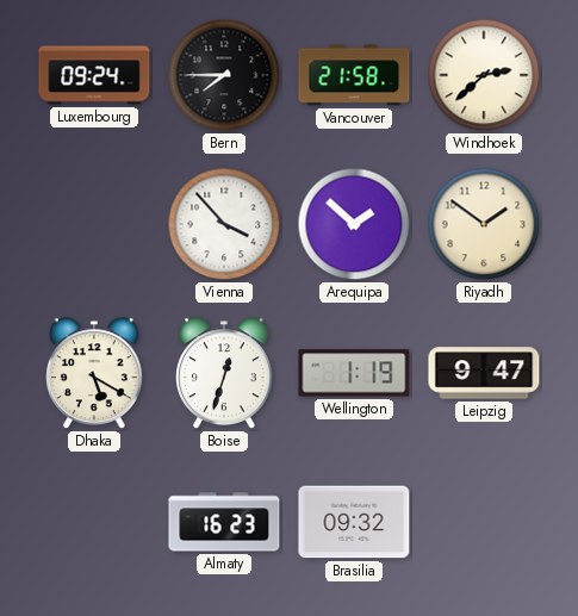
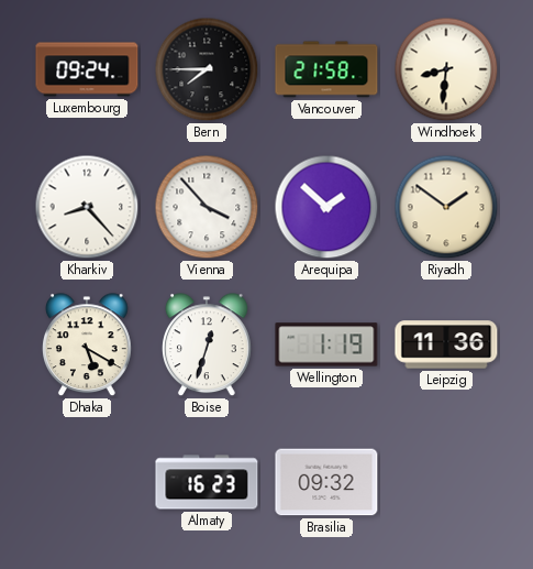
Windhoek: 2:38 -> 8:31
Kharkiv: none -> 8:23
Leipzig: 9:47 -> 11:36
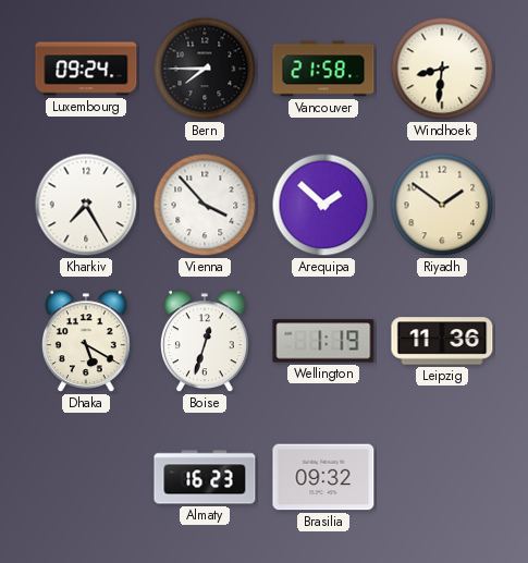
Kharkiv: 8:23 -> 7:25
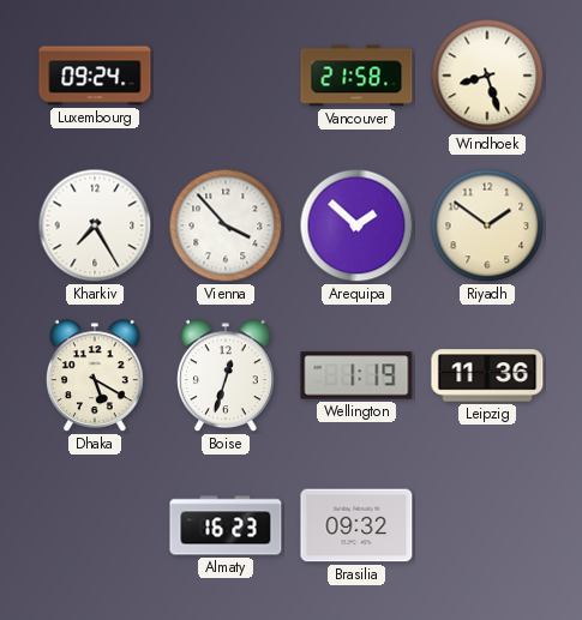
Bern: 7:45 -> none
Windhoek: 8:31 -> 8:27
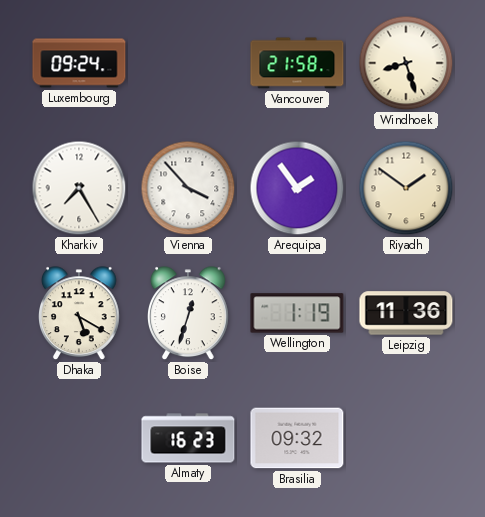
Arequipa: 1:52 -> 1:54
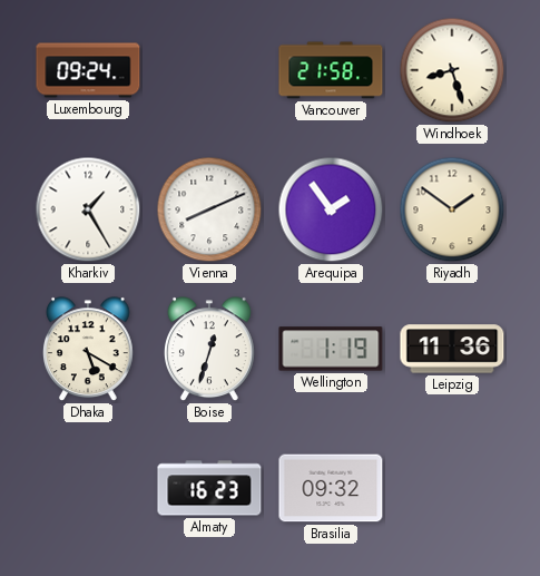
Kharkiv: 7:25 -> 1:25
Vienna: 3:53 -> 8:11
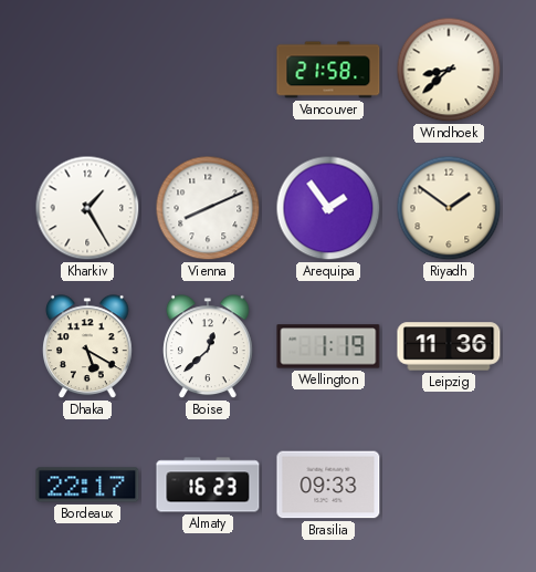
Luxembourg: 09:24 -> none
Windhoek: 8:27 -> 8:38
Boise: 12:33 -> 12:38
Bordeaux: none -> 22:17
Brasilia: 09:32 -> 09:33
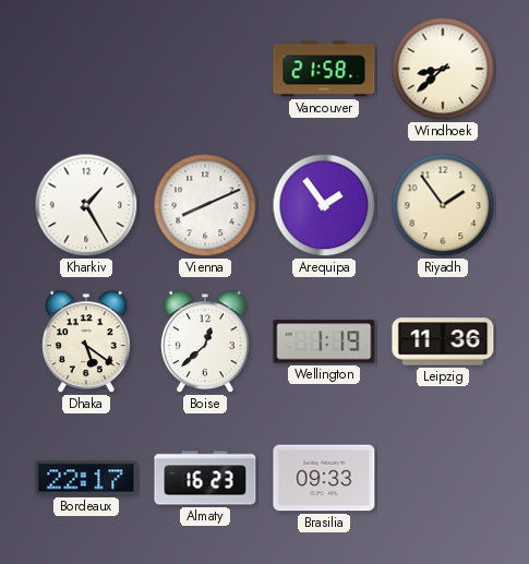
Riyadh: 1:51 -> 1:54
Dhaka: 5:20 -> 5:21
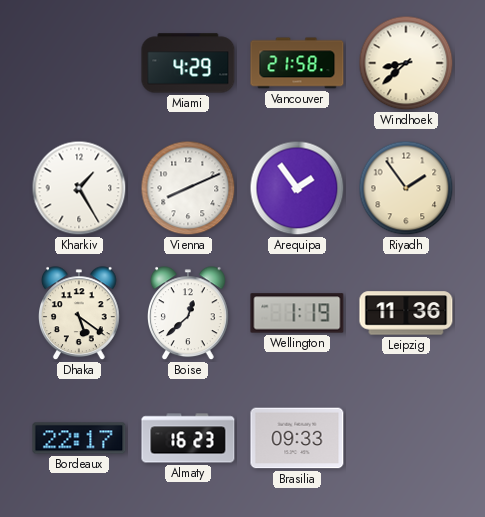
Miami: none -> 4:29
